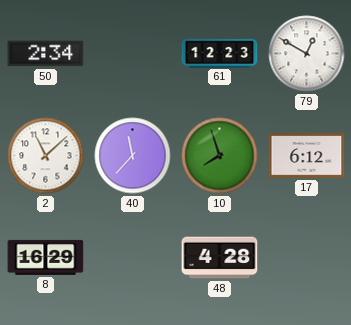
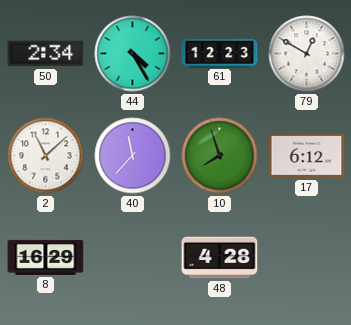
44: none -> 4:25
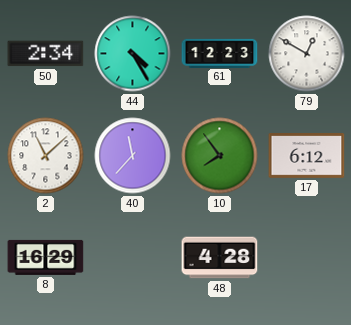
10: 7:57 -> 7:54
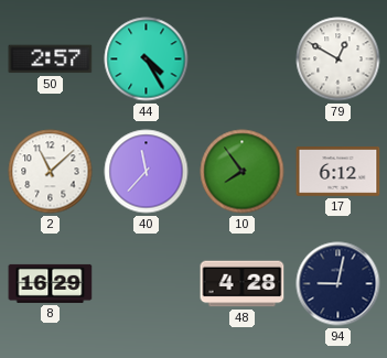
50: 2:34 -> 2:57
61: 12:23 -> none
94: none -> 9:02
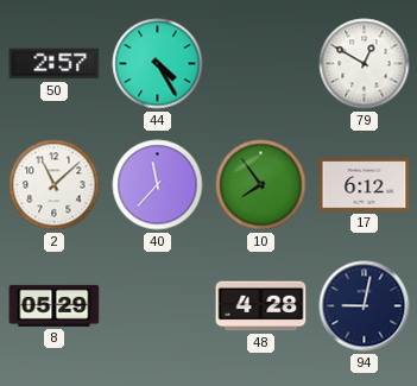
8: 16:29 -> 05:29
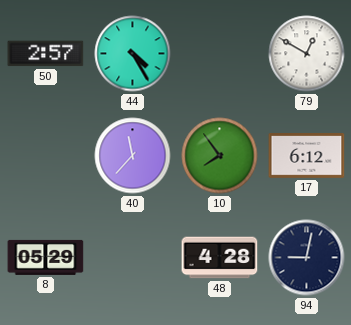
2: 11:08 -> none
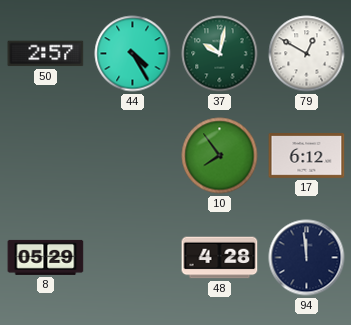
37: none -> 10:02
40: 11:37 -> none
94: 9:02 -> 11:59
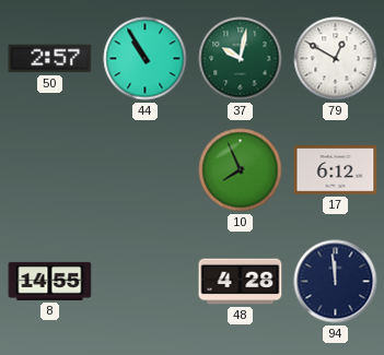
44: 4:25 -> 10:55
10: 7:54 -> 7:56
8: 05:29 -> 14:55
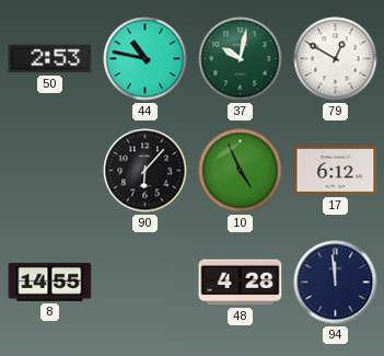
50: 2:57 -> 2:53
44: 10:55 -> 10:47
90: none -> 6:07
10: 7:56 -> 4:56
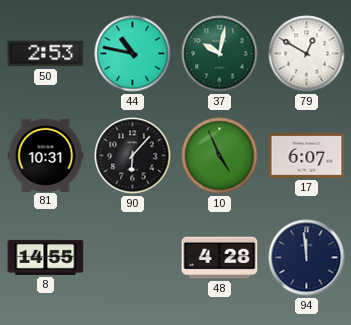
81: none -> 10:31
17: 6:12 -> 6:07
